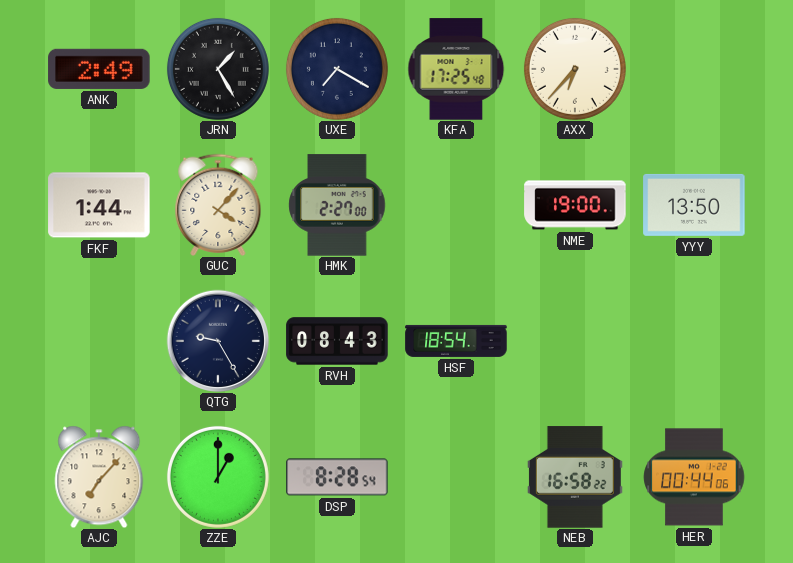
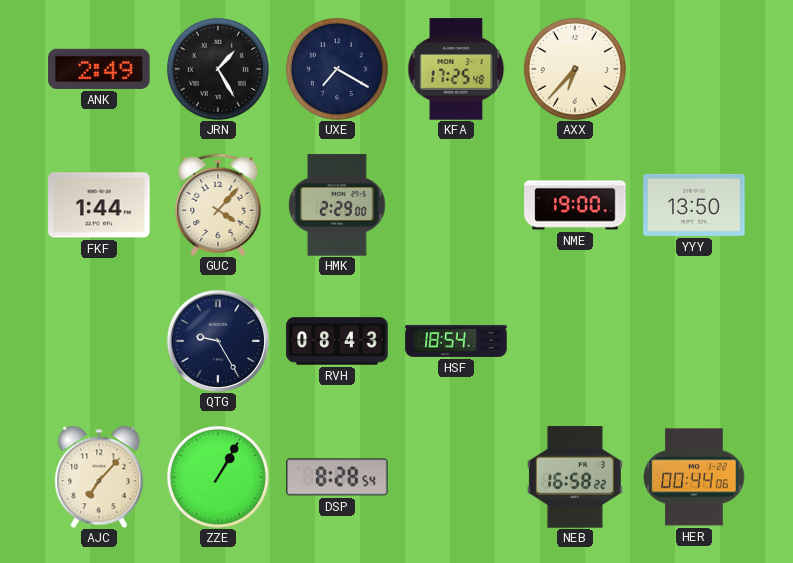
HMK: 2:27 -> 2:29
ZZE: 1:00 -> 1:05
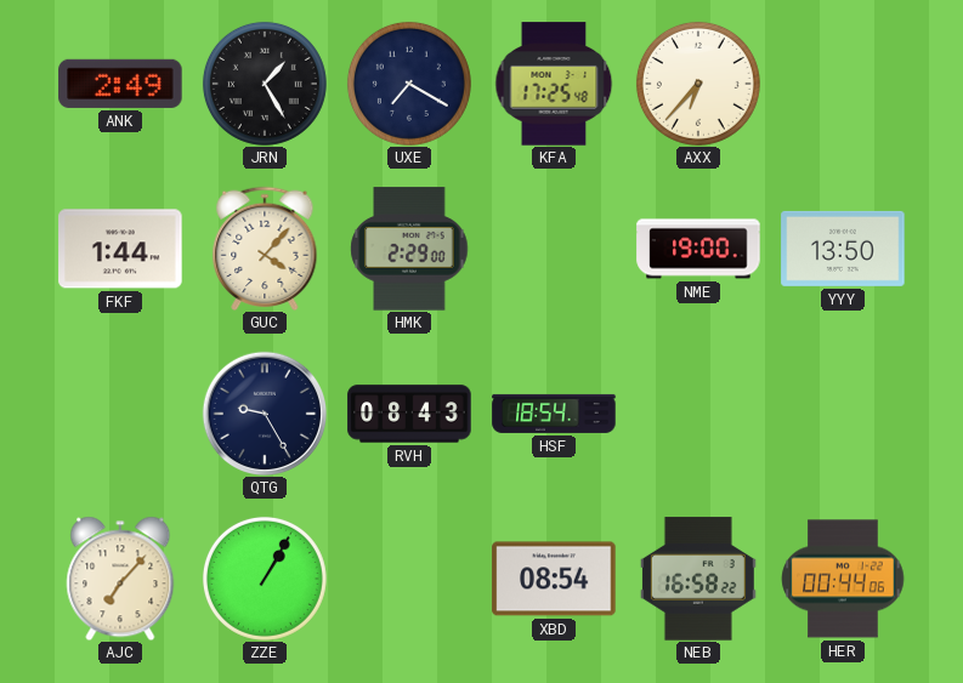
DSP: 8:28 -> none
XBD: none -> 08:54
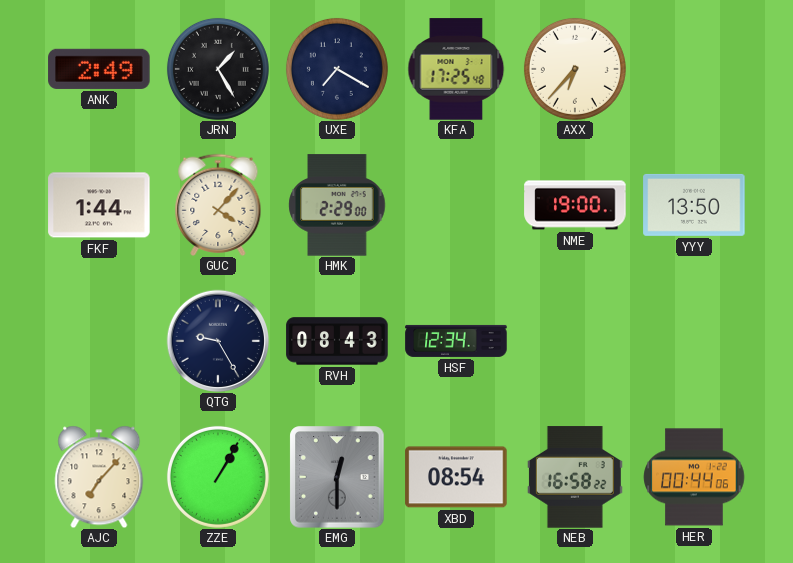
HSF: 18:54 -> 12:34
EMG: none -> 12:30
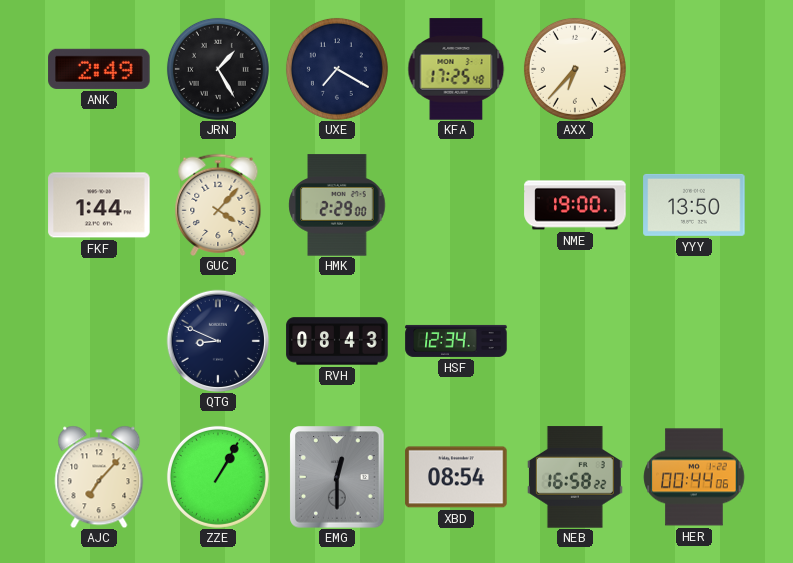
QTG: 9:25 -> 8:49
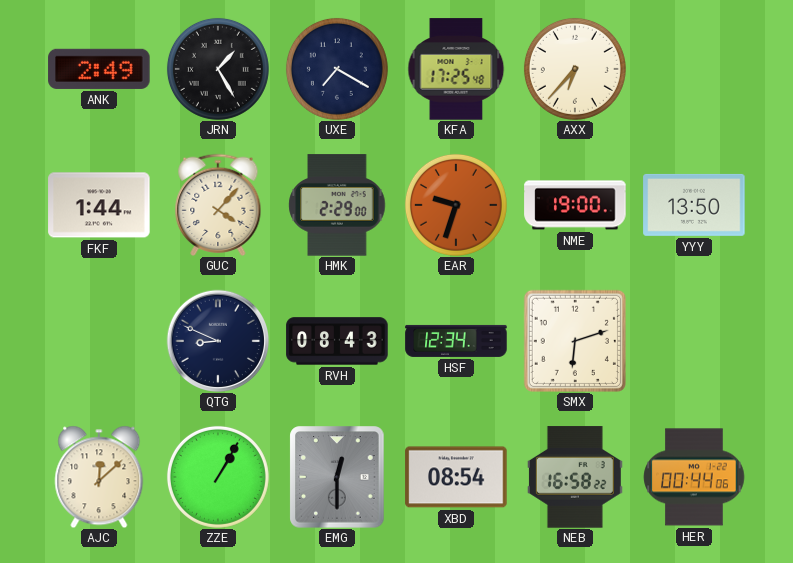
EAR: none -> 9:33
SMX: none -> 6:12
AJC: 7:07 -> 12:08
